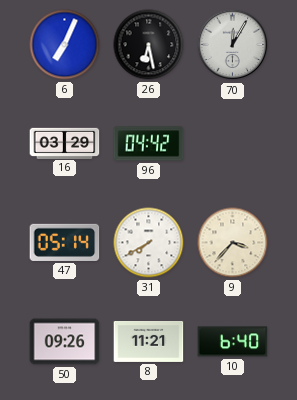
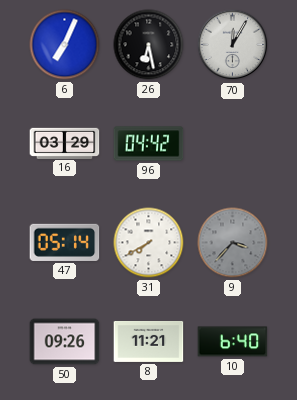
9 dial: cream -> grey
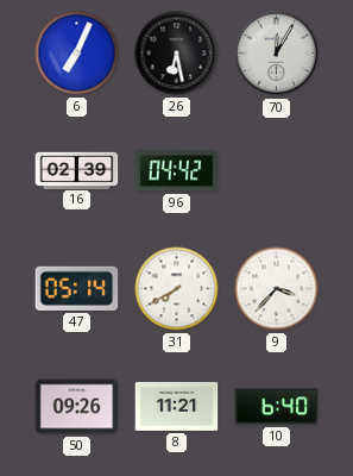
16: 03:29 -> 02:39
9 dial: grey -> white
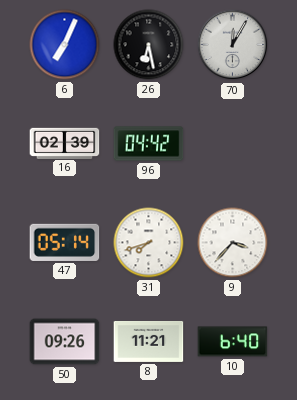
31: 7:40 -> 7:42
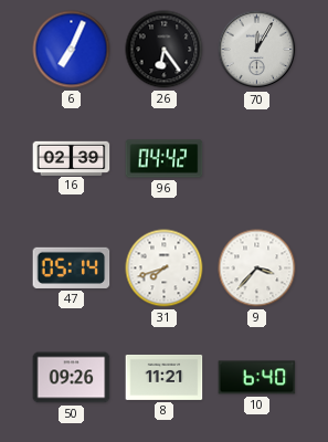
26: 6:28 -> 6:24
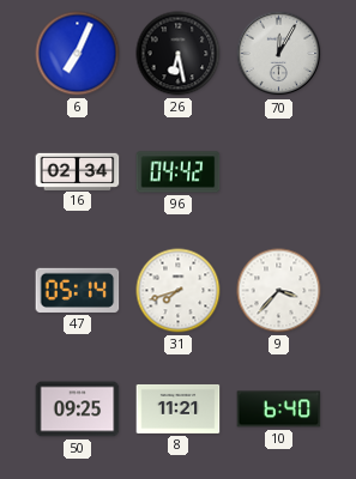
26: 6:24 -> 6:28
16: 02:39 -> 02:34
50: 09:26 -> 09:25
